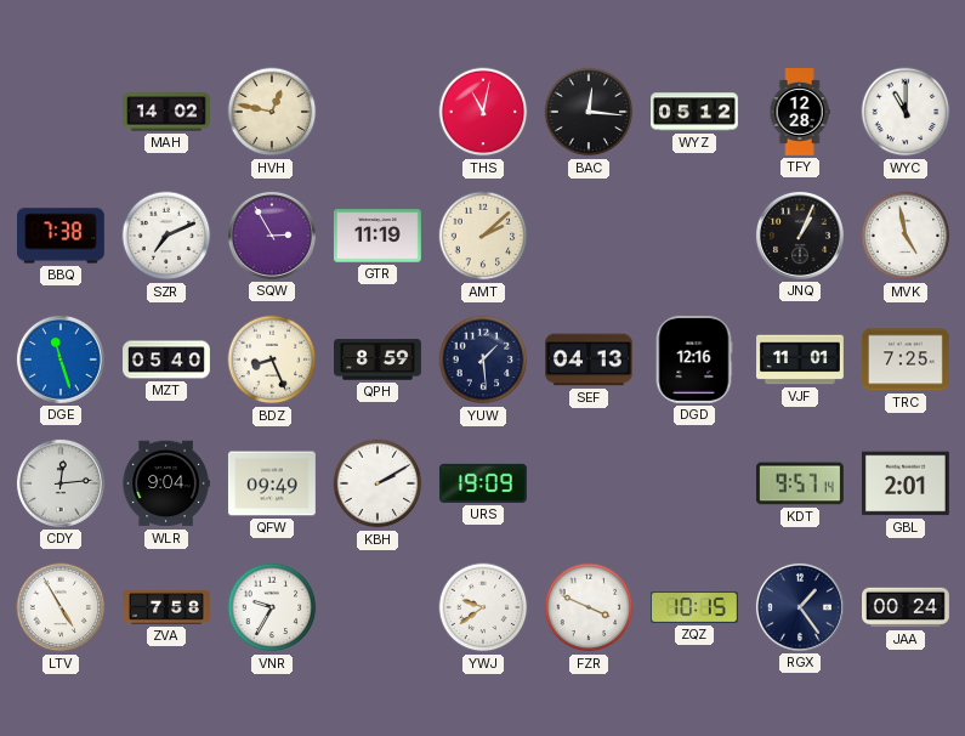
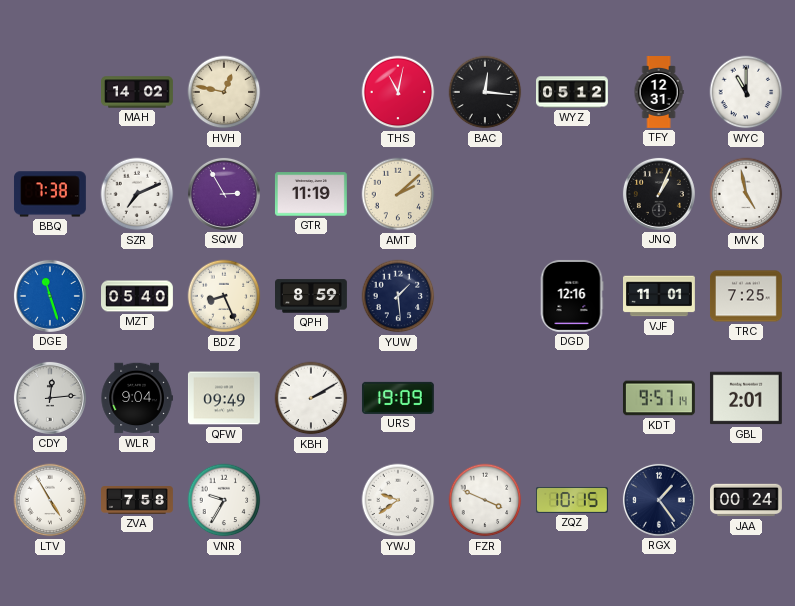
TFY: 12:28 -> 12:31
SEF: 04:13 -> none
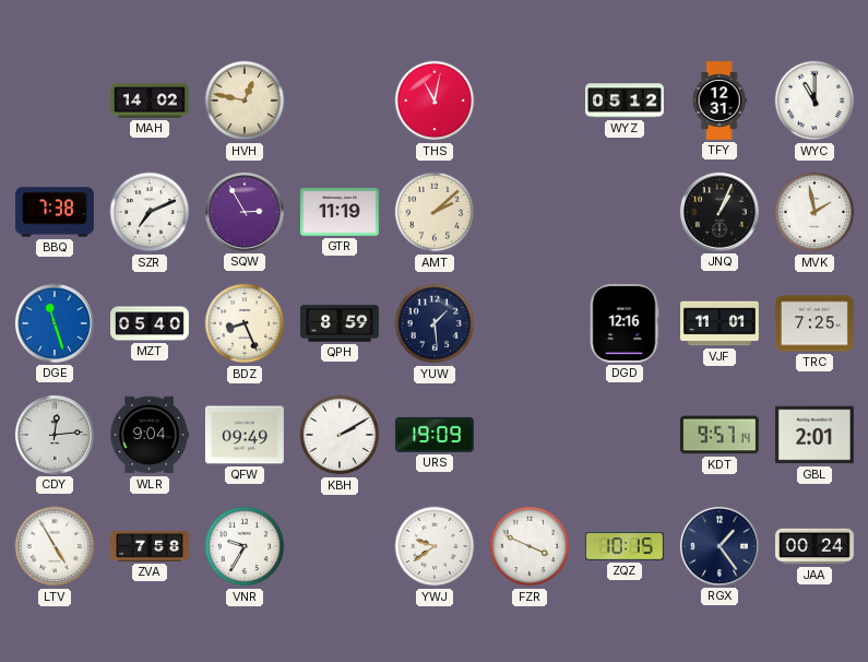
BAC: 12:16 -> none
MVK: 4:58 -> 1:58
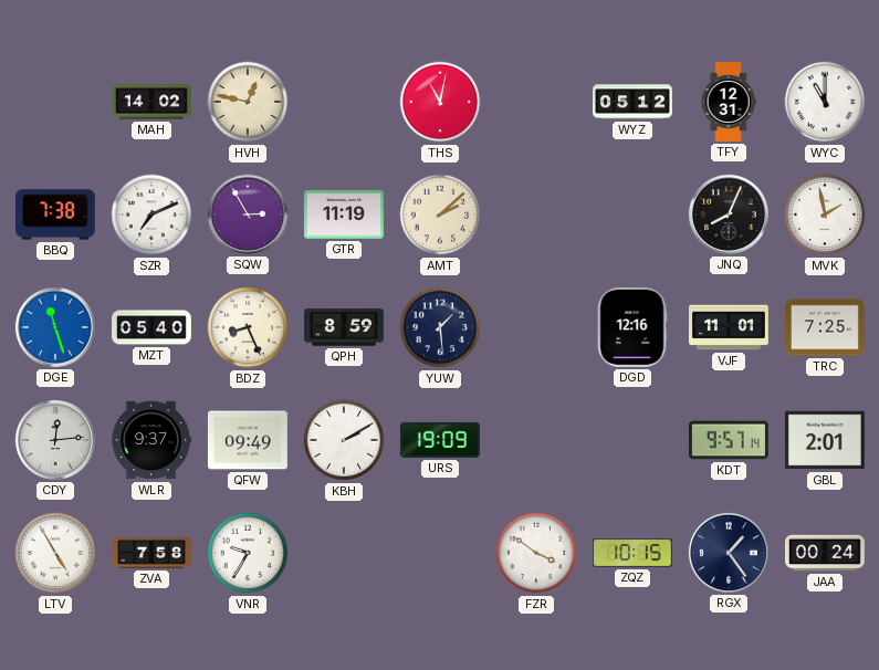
JNQ: 1:04 -> 8:04
WLR: 9:04 -> 9:37
YWJ: 9:39 -> none
FZR: 3:49 -> 3:51
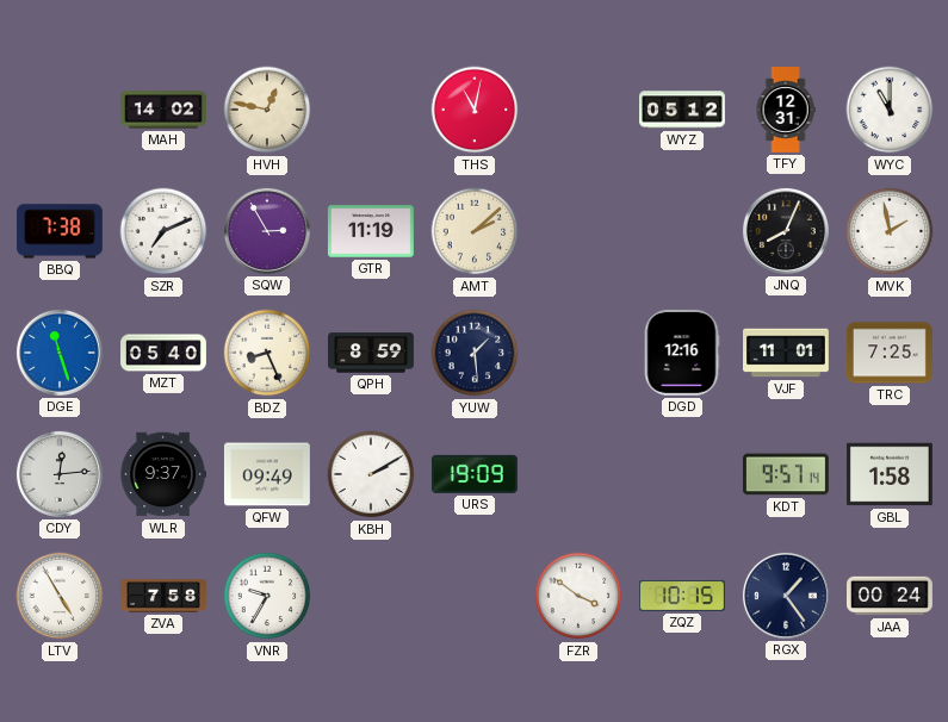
GBL: 2:01 -> 1:58
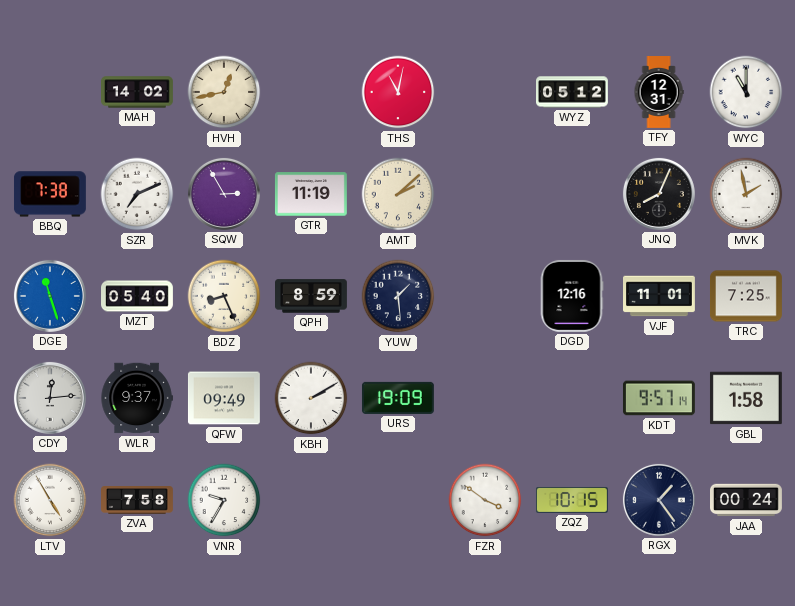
HVH: 12:47 -> 12:43
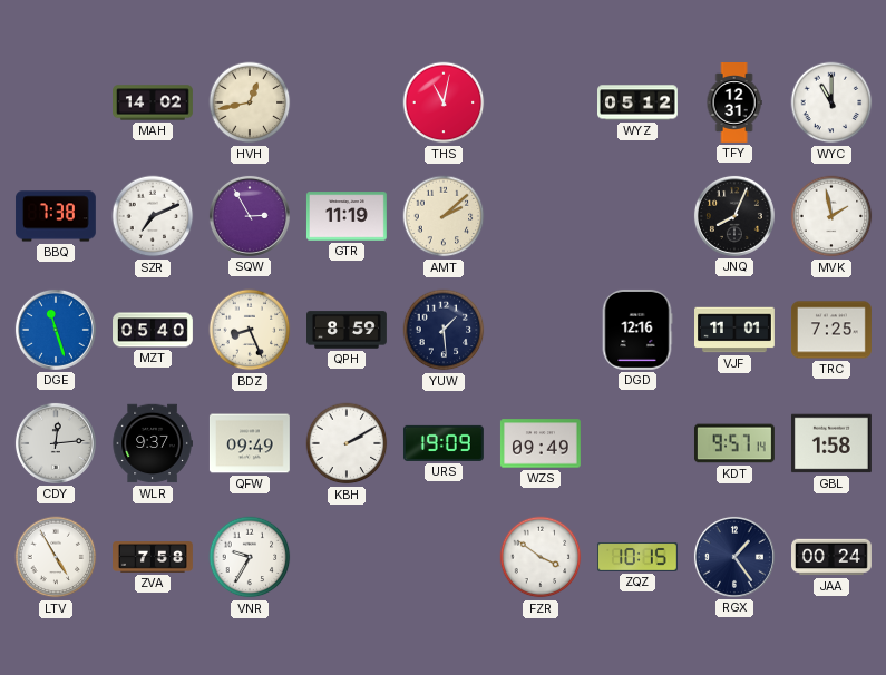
WZS: none -> 09:49
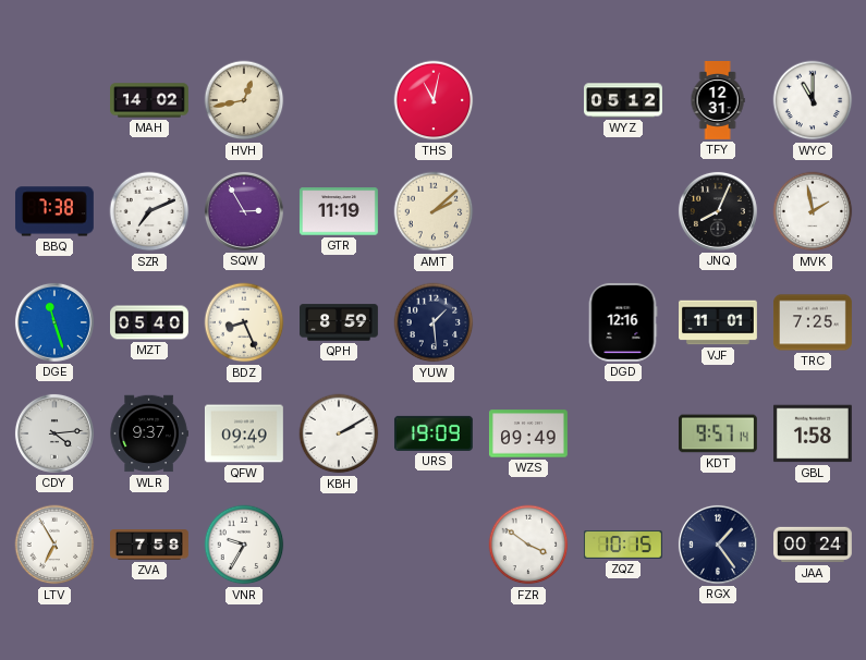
CDY: 12:14 -> 4:14
LTV: 4:55 -> 6:55
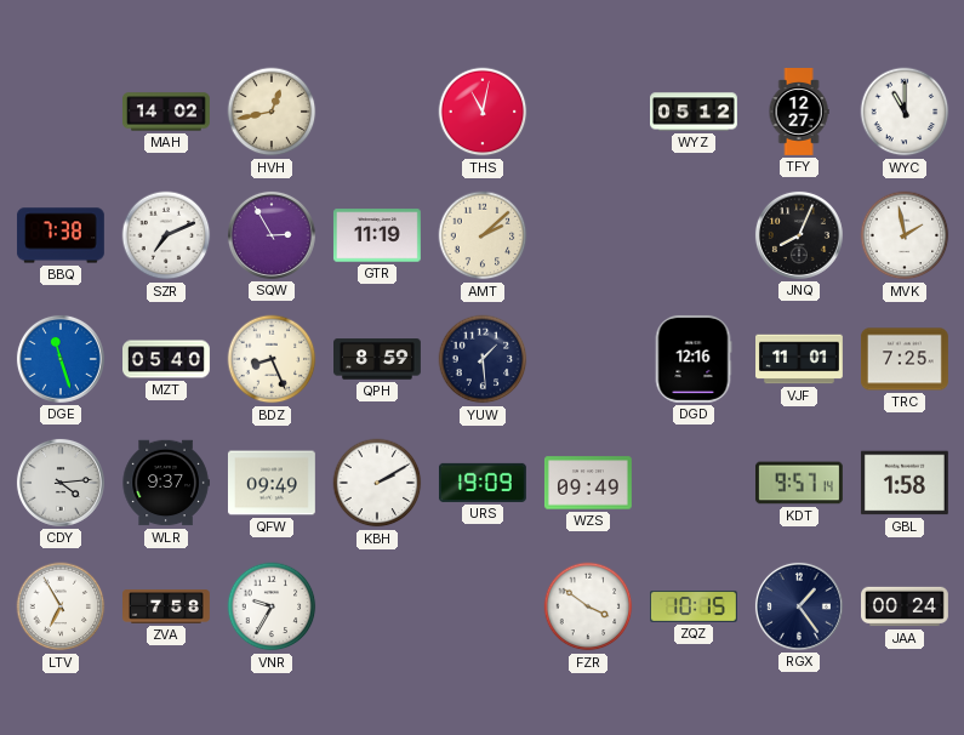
TFY: 12:31 -> 12:27
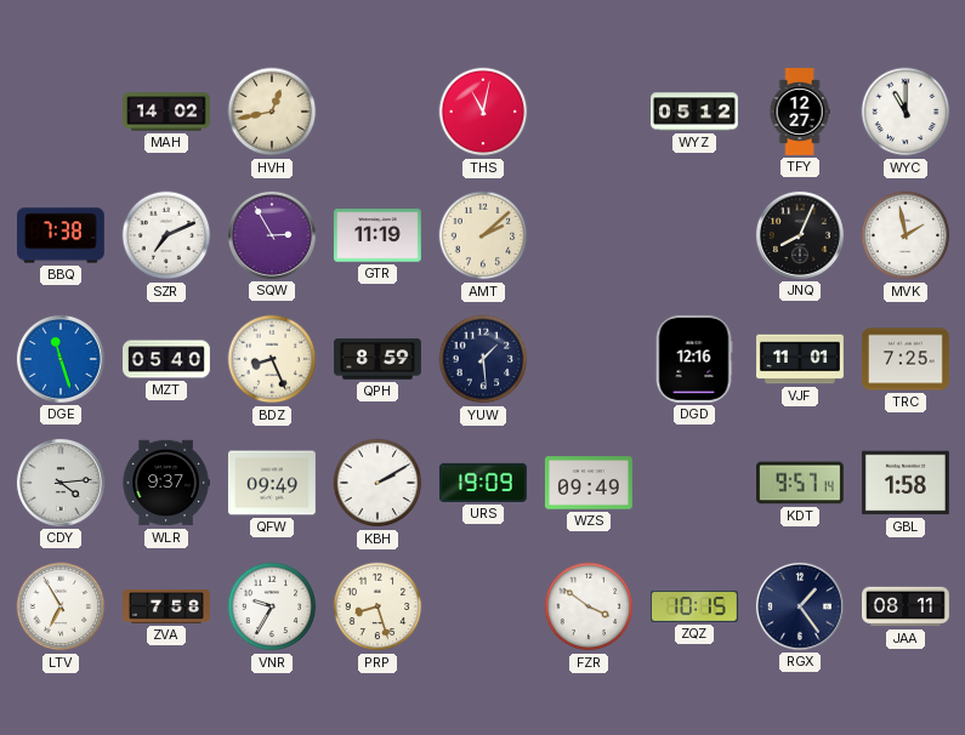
PRP: none -> 8:27
JAA: 00:24 -> 08:11
